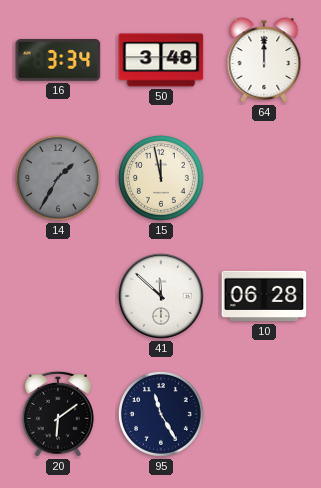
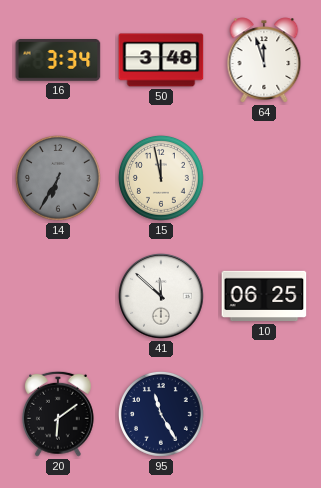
64: 12:00 -> 11:57
14: 1:35 -> 6:35
10: 06:28 -> 06:25
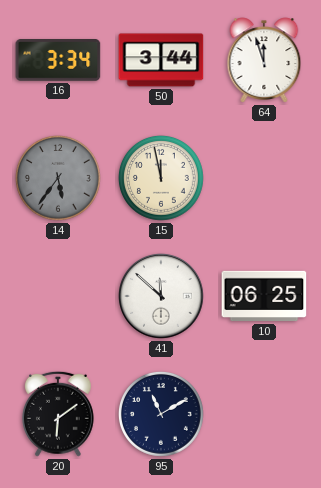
50: 3:48 -> 3:44
14: 6:35 -> 5:36
95: 11:25 -> 11:10
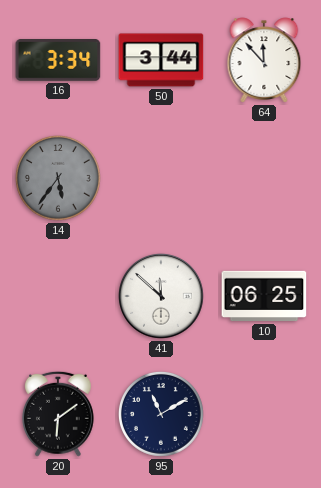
64: 11:57 -> 11:53
15: 11:58 -> none
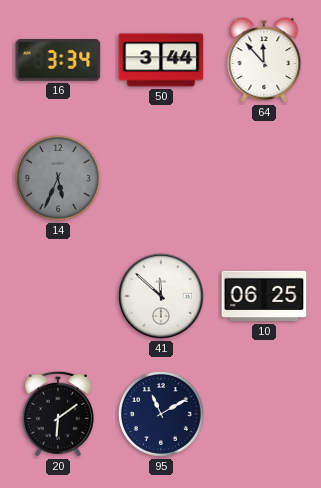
14: 5:36 -> 5:34
